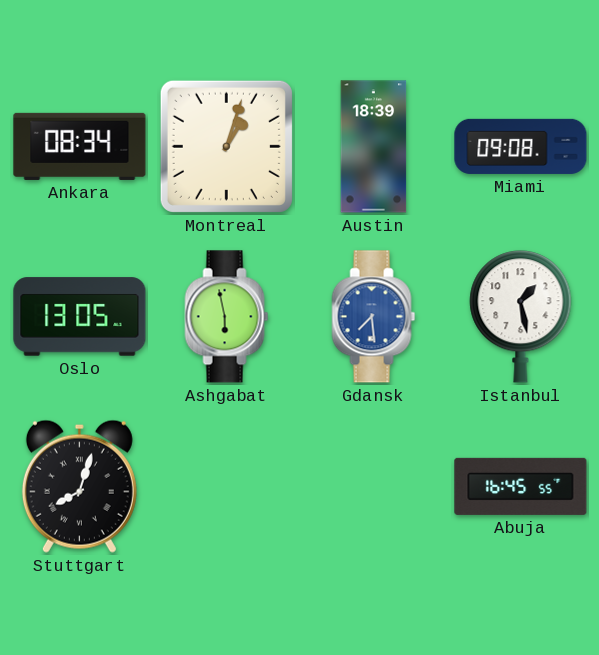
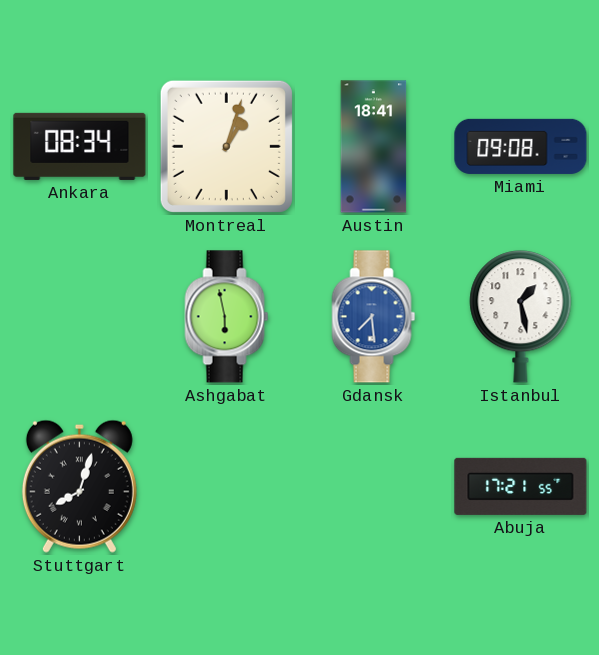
Austin: 18:39 -> 18:41
Oslo: 13:05 -> none
Abuja: 16:45 -> 17:21
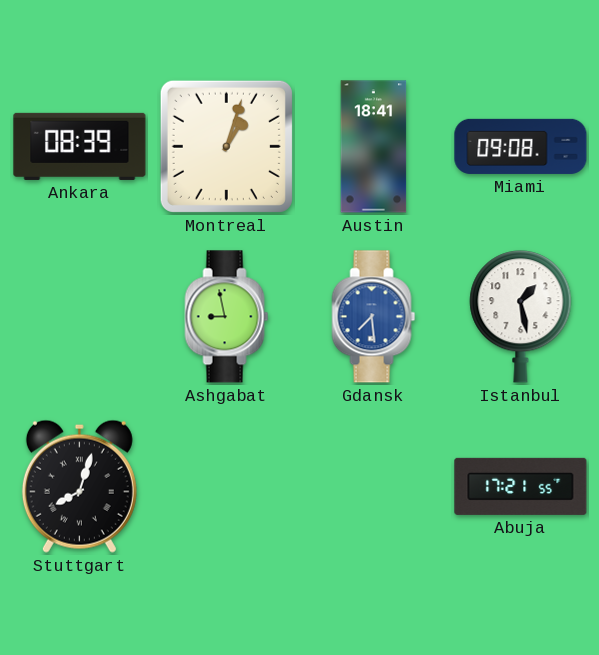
Ankara: 08:34 -> 08:39
Ashgabat: 5:58 -> 8:58
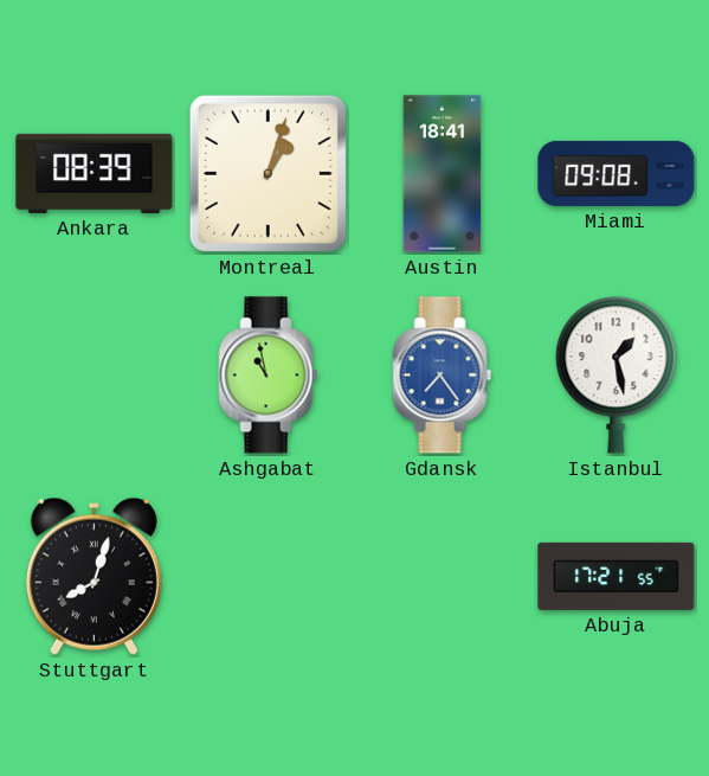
Ashgabat: 8:58 -> 10:58
Gdansk: 7:29 -> 7:24
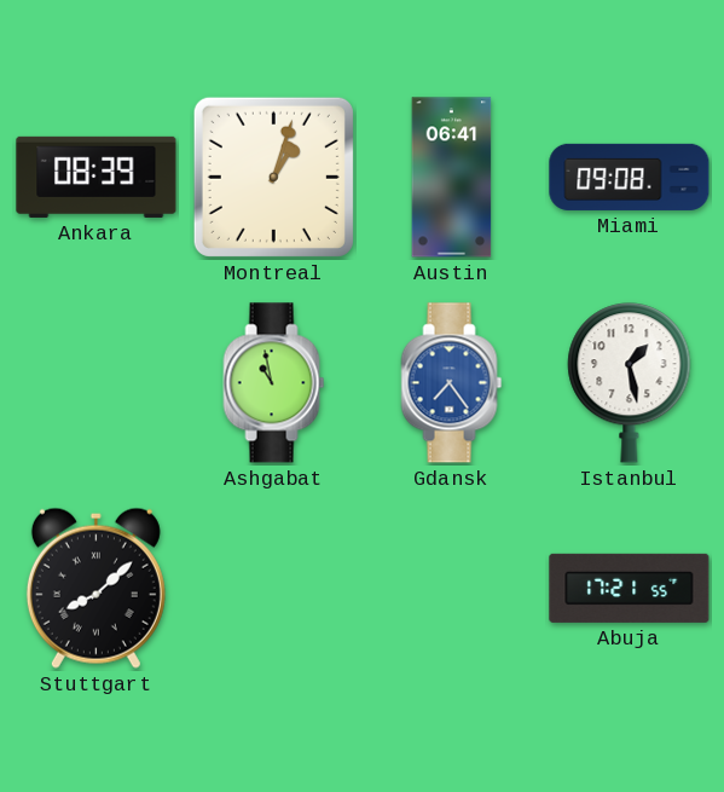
Austin: 18:41 -> 06:41
Stuttgart: 8:03 -> 8:08
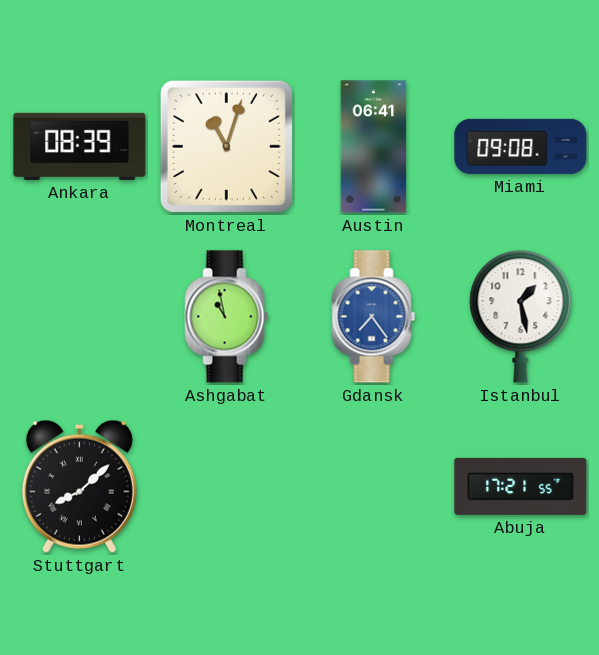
Montreal: 1:03 -> 11:03
